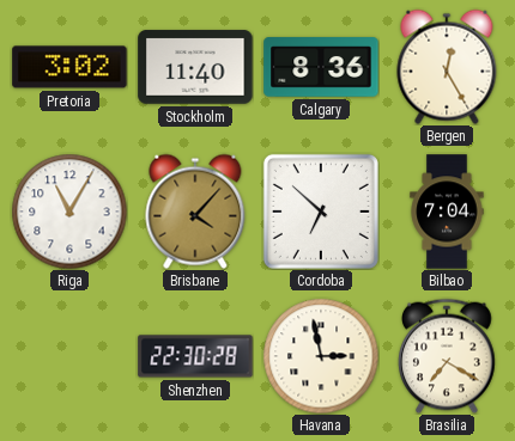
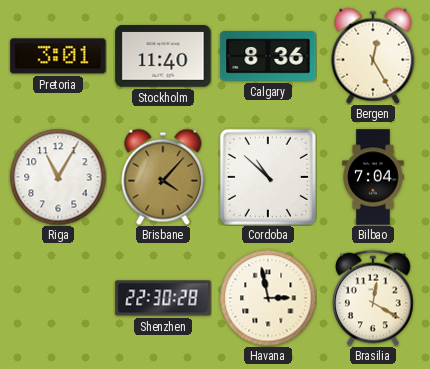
Pretoria: 3:02 -> 3:01
Cordoba: 6:52 -> 10:52
Brasilia: 7:20 -> 12:20
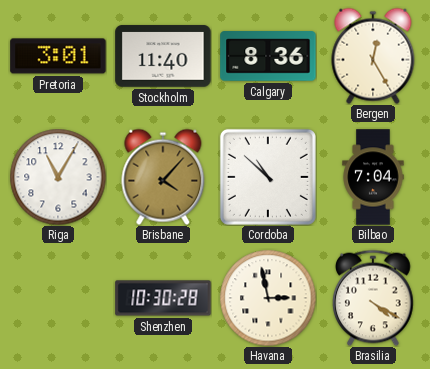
Shenzhen: 22:30 -> 10:30
Brasilia: 12:20 -> 4:20
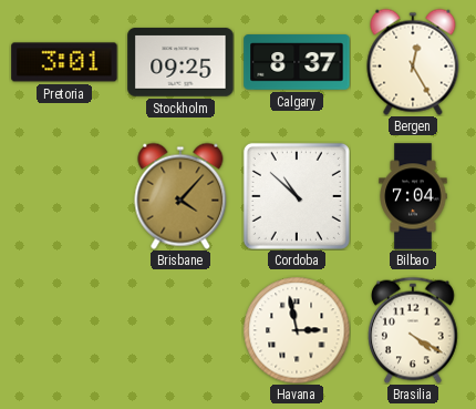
Stockholm: 11:40 -> 09:25
Calgary: 8:36 -> 8:37
Riga: 11:05 -> none
Shenzhen: 10:30 -> none
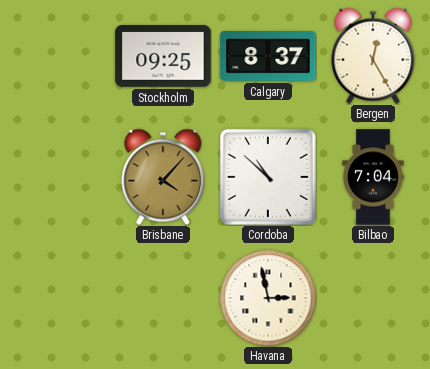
Pretoria: 3:01 -> none
Brasilia: 4:20 -> none
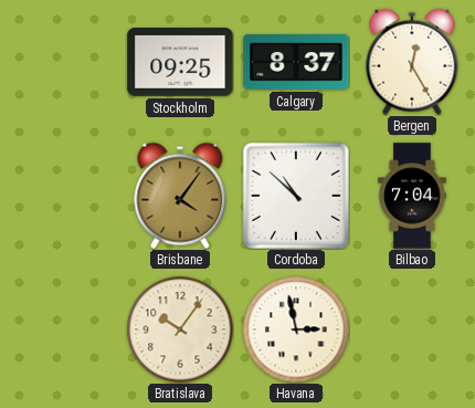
Brisbane: 4:07 -> 4:06
Bratislava: none -> 10:06
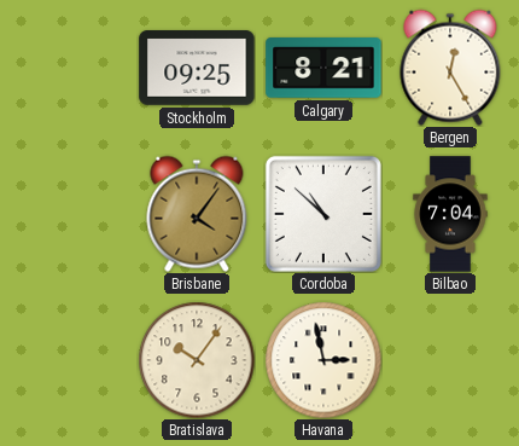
Calgary: 8:37 -> 8:21
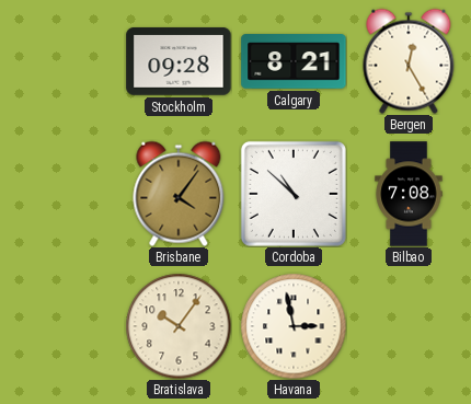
Stockholm: 09:25 -> 09:28
Bilbao: 7:04 -> 7:08
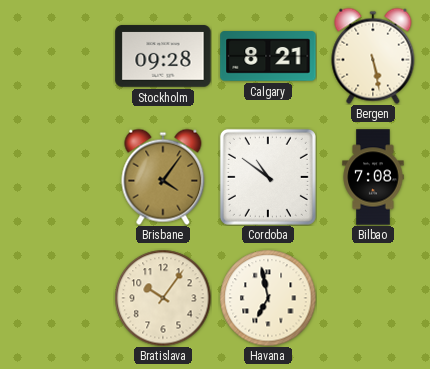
Bergen: 12:25 -> 5:28
Cordoba: 10:52 -> 10:51
Havana: 2:58 -> 6:58
